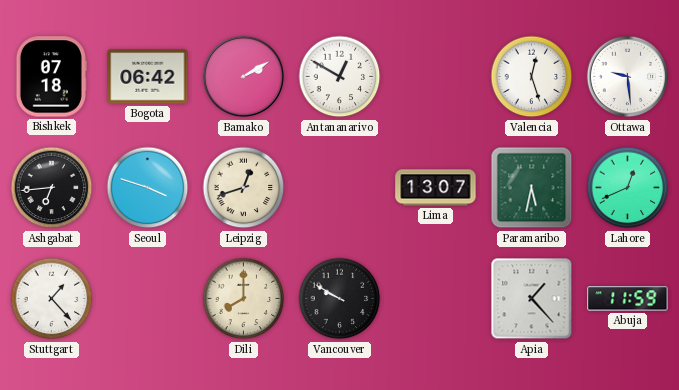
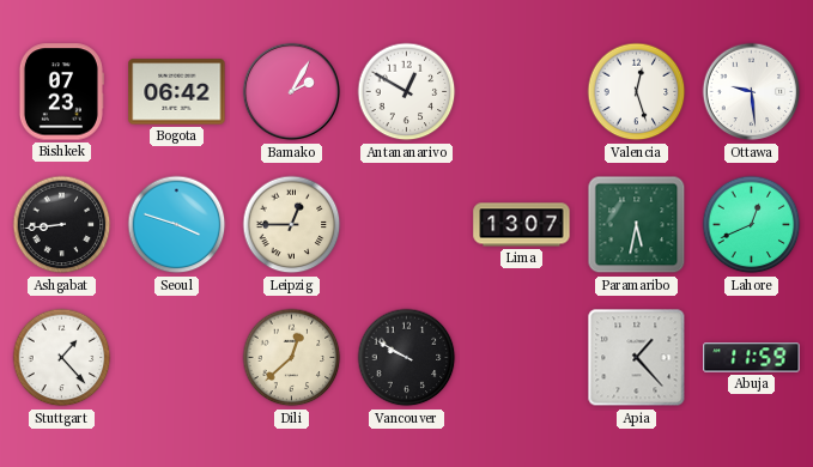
Bishkek: 07:18 -> 07:23
Bamako: 2:10 -> 2:05
Ashgabat: 6:44 -> 8:44
Leipzig: 12:42 -> 12:45
Dili: 8:00 -> 12:38
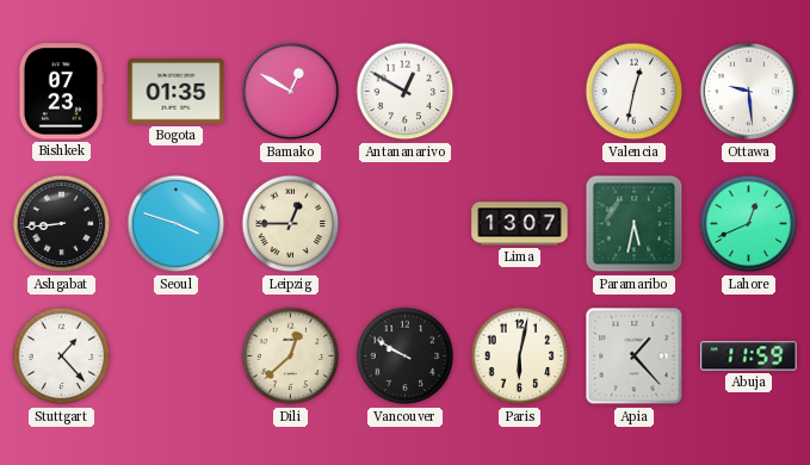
Bogota: 06:42 -> 01:35
Bamako: 2:05 -> 12:50
Valencia: 12:27 -> 12:32
Paris: none -> 6:02
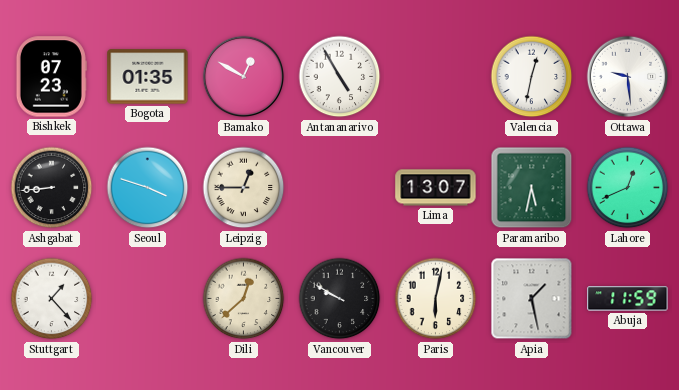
Antananarivo: 12:50 -> 4:55
Apia: 1:23 -> 1:28
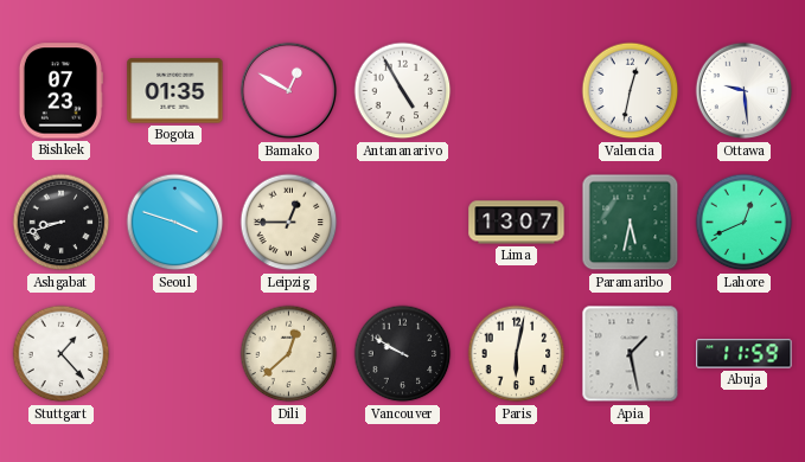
Ashgabat: 8:44 -> 8:42
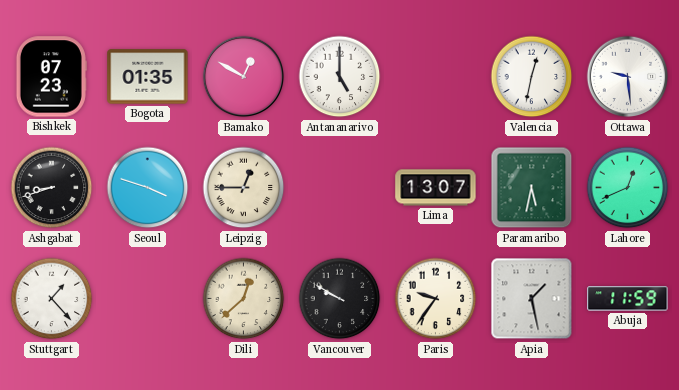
Antananarivo: 4:55 -> 5:00
Paris: 6:02 -> 9:36
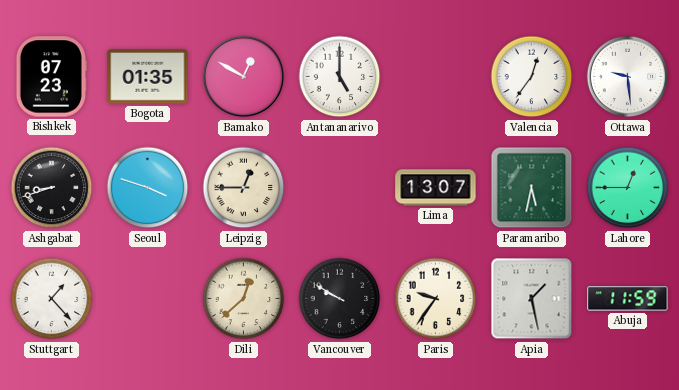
Valencia: 12:32 -> 12:36
Lahore: 12:41 -> 12:45
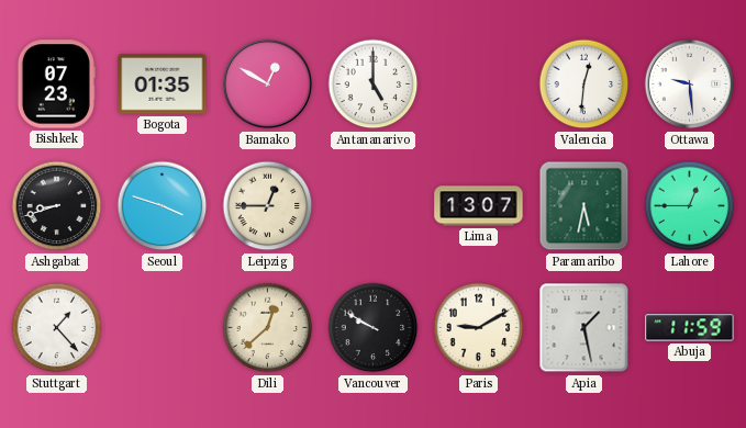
Valencia: 12:36 -> 12:31
Paris: 9:36 -> 9:10
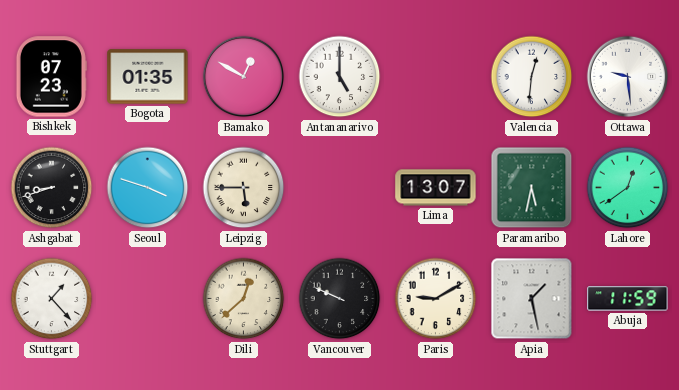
Leipzig: 12:45 -> 5:45
Lahore: 12:45 -> 12:39
Vancouver: 9:50 -> 9:49
